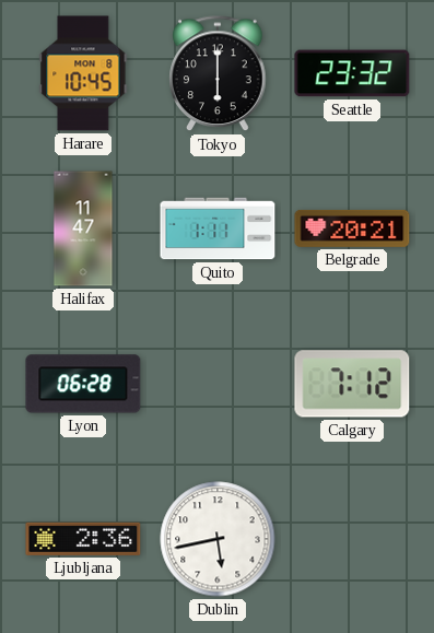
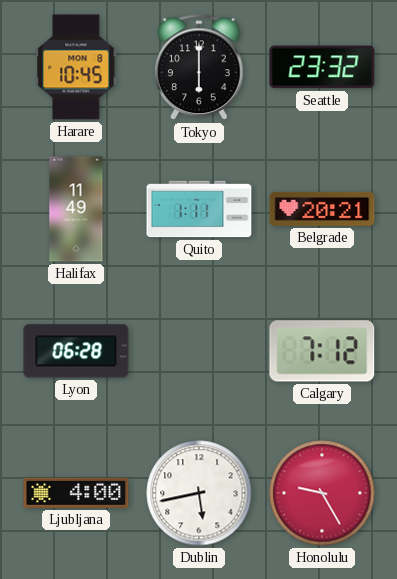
Halifax: 11:47 -> 11:49
Ljubljana: 2:36 -> 4:00
Honolulu: none -> 9:25
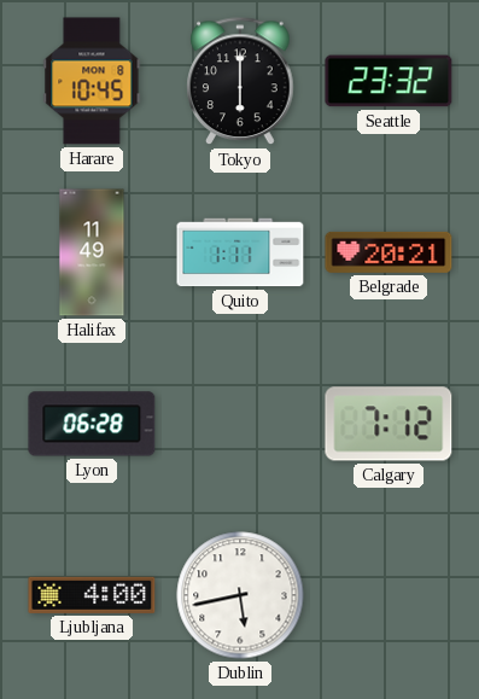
Honolulu: 9:25 -> none
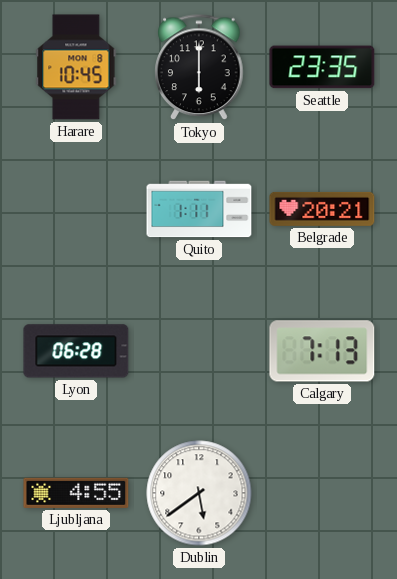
Seattle: 23:32 -> 23:35
Halifax: 11:49 -> none
Calgary: 7:12 -> 7:13
Ljubljana: 4:00 -> 4:55
Dublin: 5:43 -> 5:39
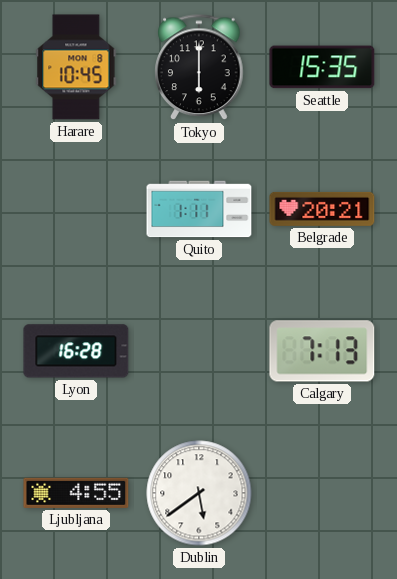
Seattle: 23:35 -> 15:35
Lyon: 06:28 -> 16:28
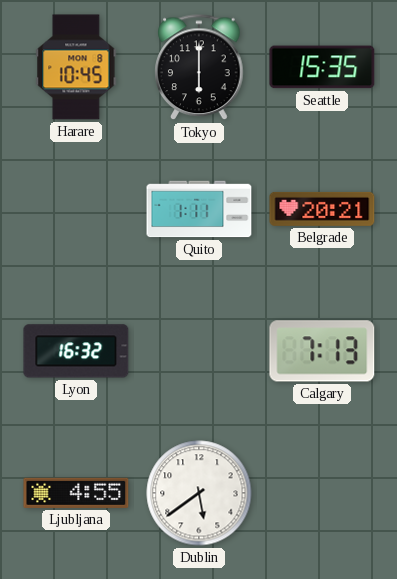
Lyon: 16:28 -> 16:32
